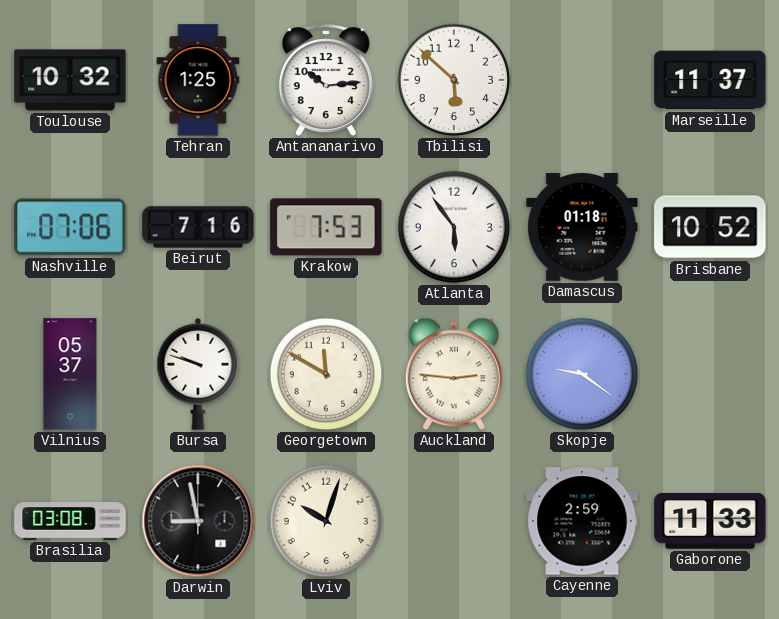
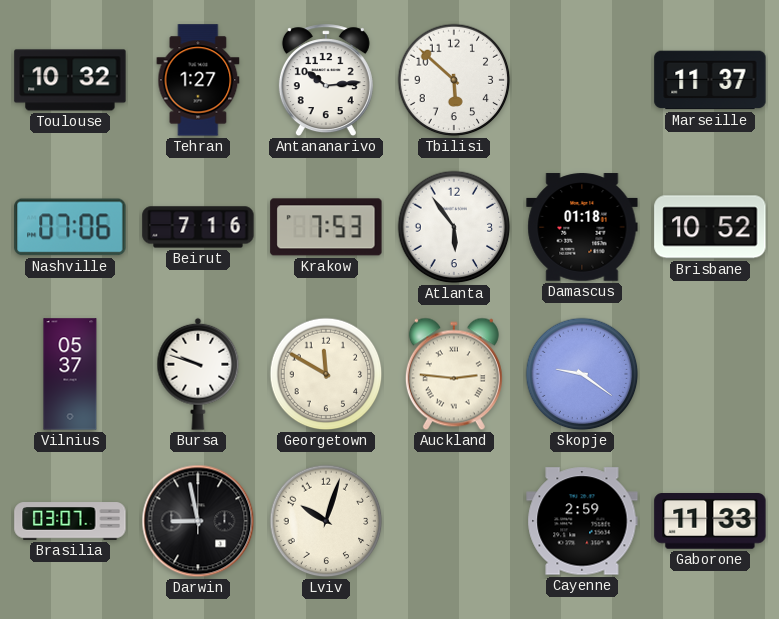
Tehran: 1:25 -> 1:27
Brasilia: 03:08 -> 03:07
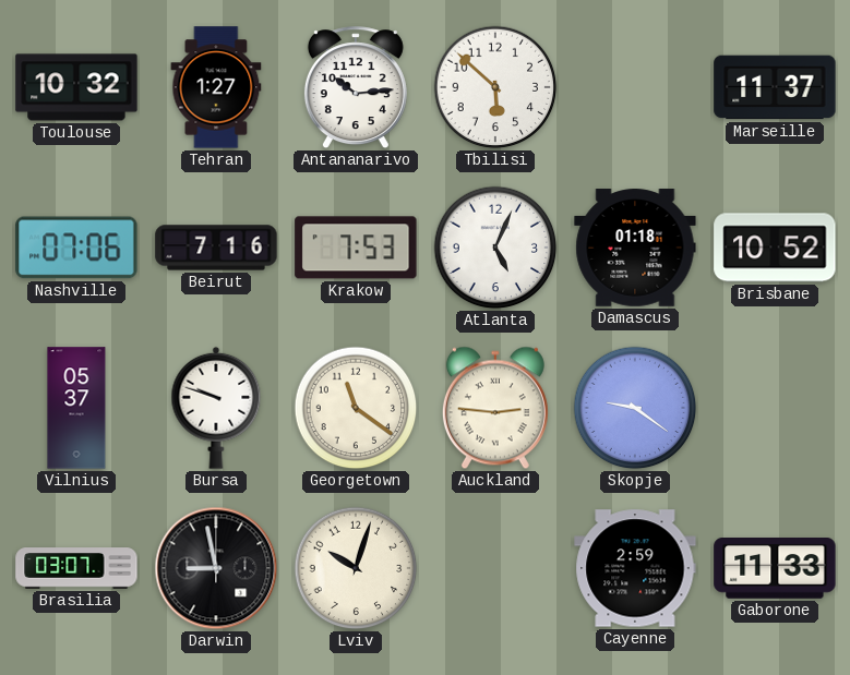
Atlanta: 5:54 -> 5:04
Georgetown: 11:50 -> 11:21
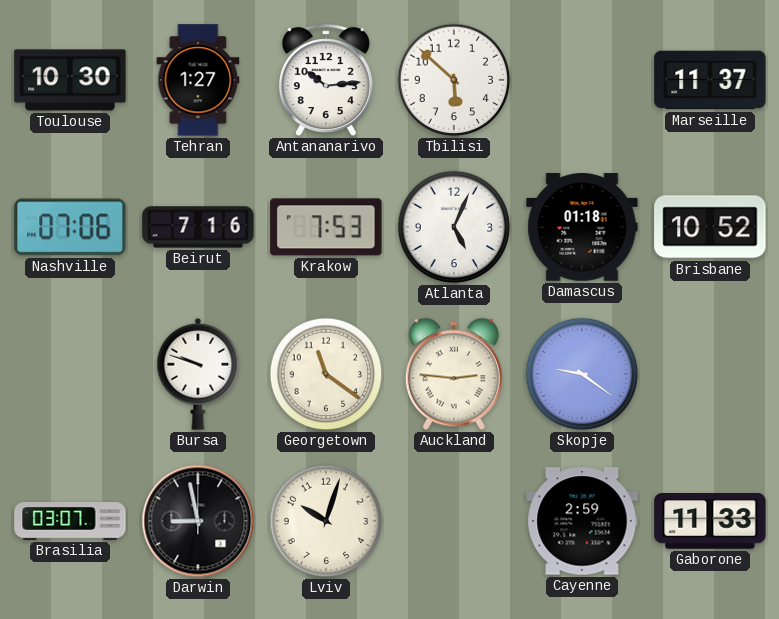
Toulouse: 10:32 -> 10:30
Vilnius: 05:37 -> none
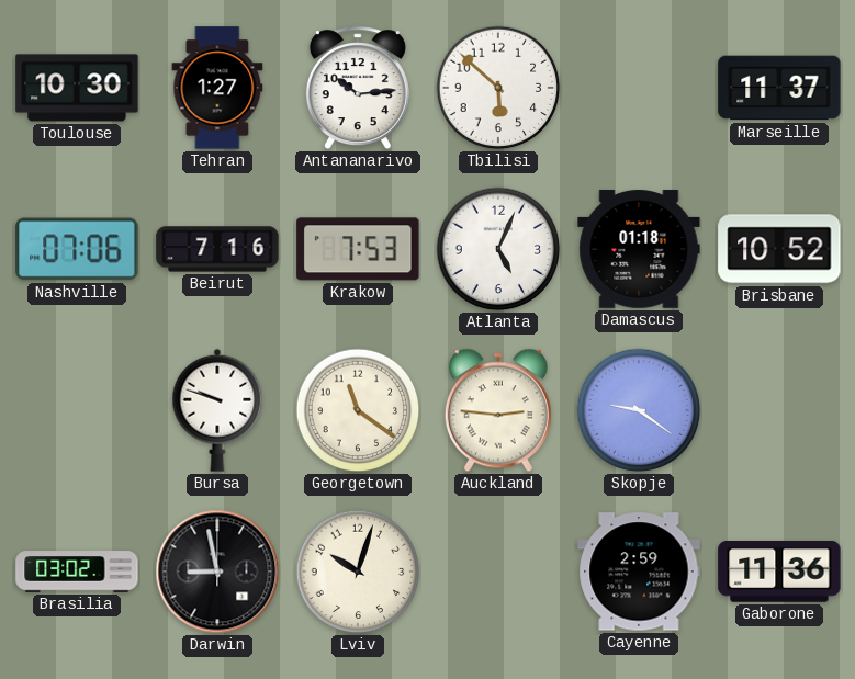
Brasilia: 03:07 -> 03:02
Gaborone: 11:33 -> 11:36
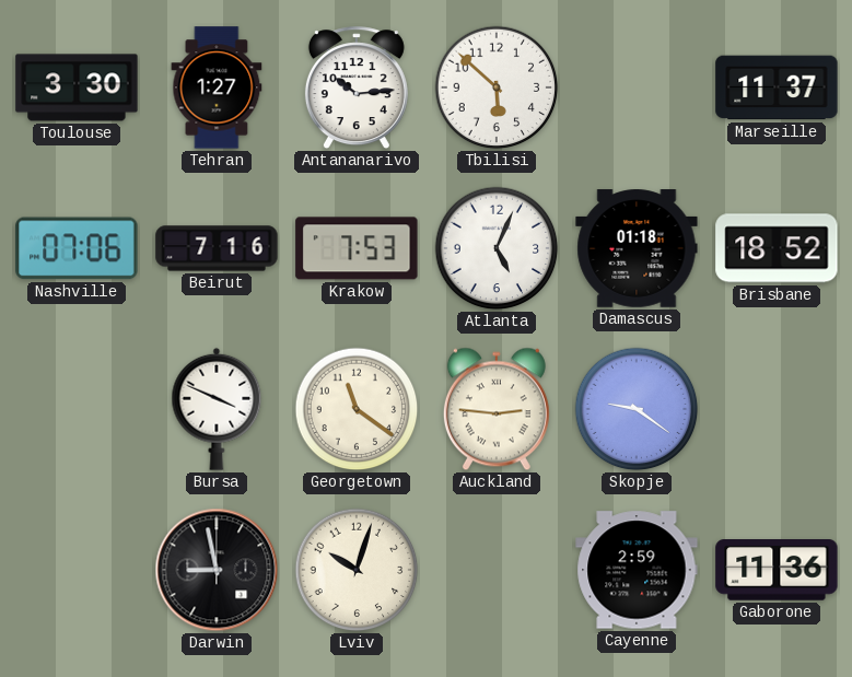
Toulouse: 10:30 -> 3:30
Brisbane: 10:52 -> 18:52
Bursa: 9:48 -> 3:49
Brasilia: 03:02 -> none
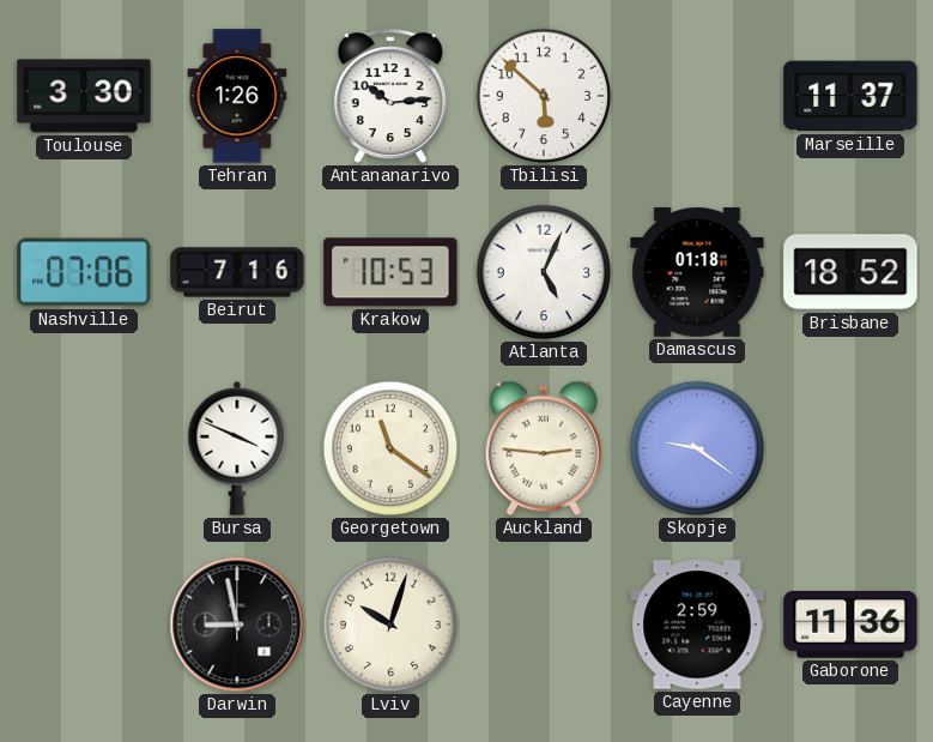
Tehran: 1:27 -> 1:26
Krakow: 7:53 -> 10:53
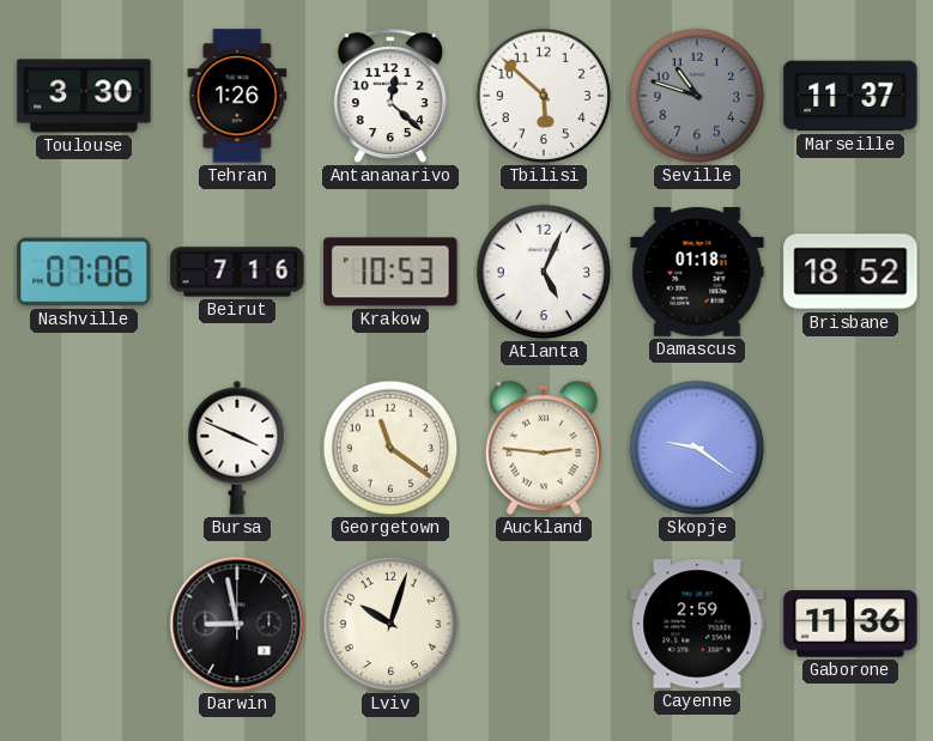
Antananarivo: 10:14 -> 12:22
Seville: none -> 10:48
